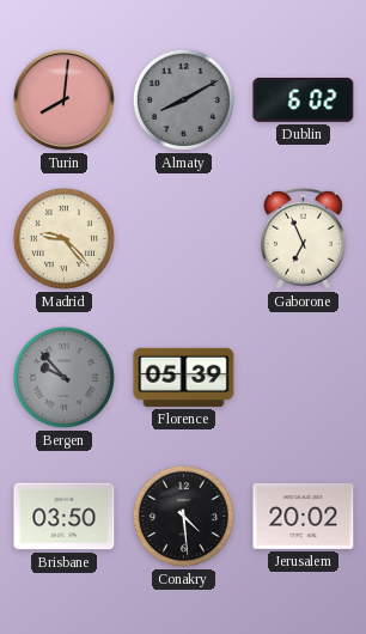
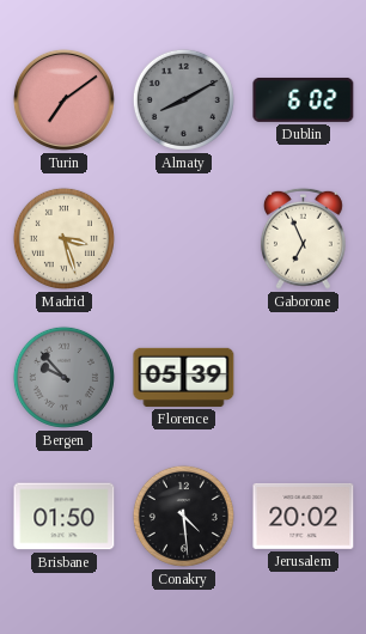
Turin: 8:01 -> 7:09
Madrid: 9:23 -> 3:27
Brisbane: 03:50 -> 01:50
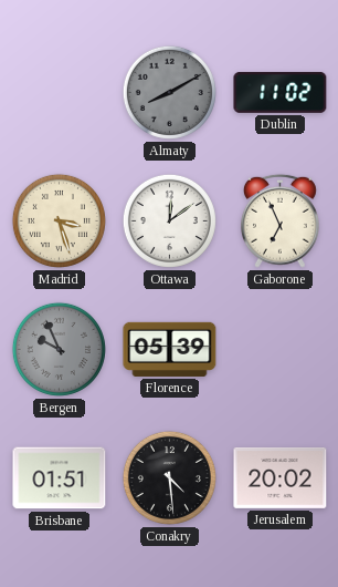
Turin: 7:09 -> none
Dublin: 6:02 -> 11:02
Ottawa: none -> 12:09
Bergen: 9:53 -> 9:56
Brisbane: 01:50 -> 01:51
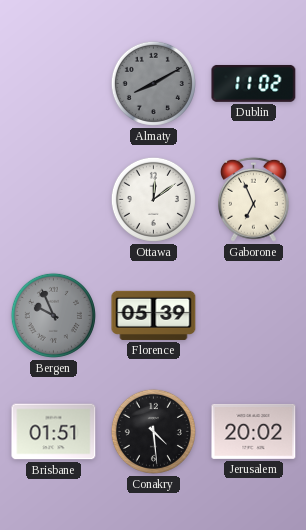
Madrid: 3:27 -> none
